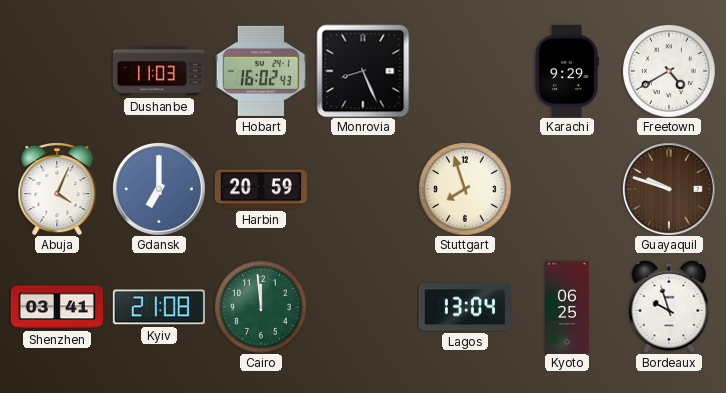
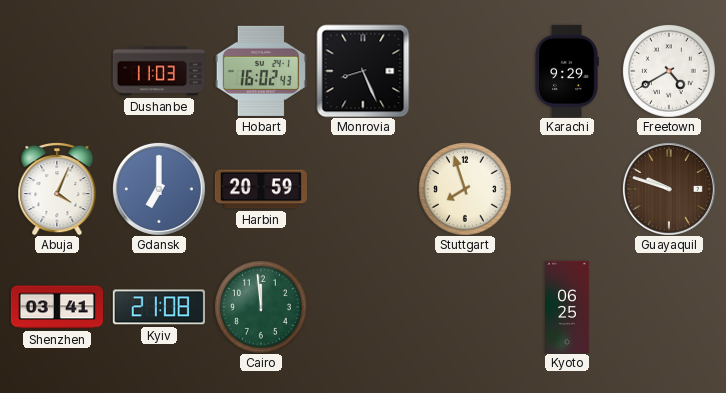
Lagos: 13:04 -> none
Bordeaux: 9:57 -> none
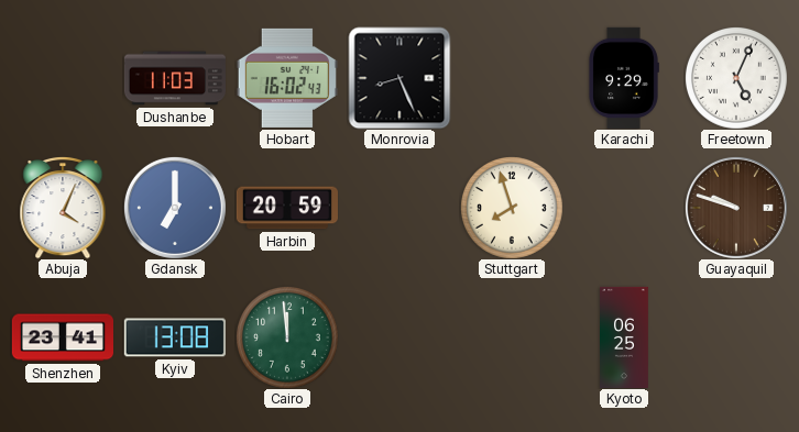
Freetown: 4:40 -> 5:04
Shenzhen: 03:41 -> 23:41
Kyiv: 21:08 -> 13:08
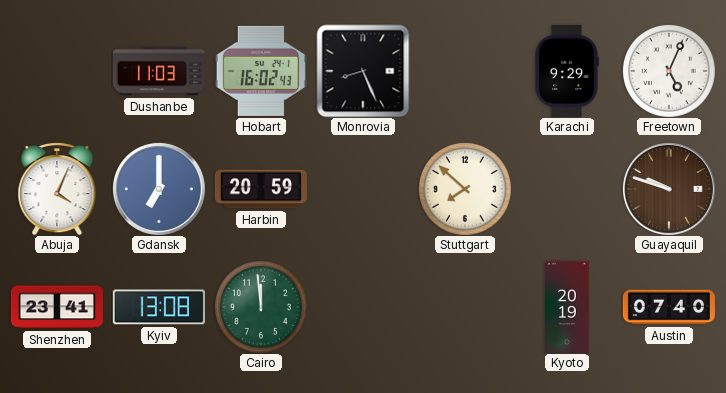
Stuttgart: 7:57 -> 7:52
Kyoto: 06:25 -> 20:19
Austin: none -> 07:40
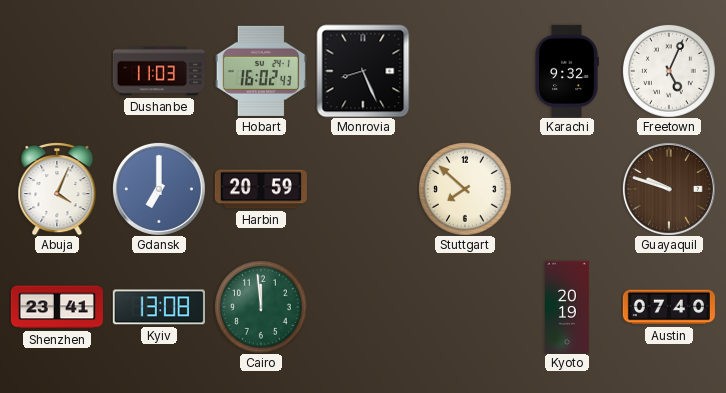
Karachi: 9:29 -> 9:32
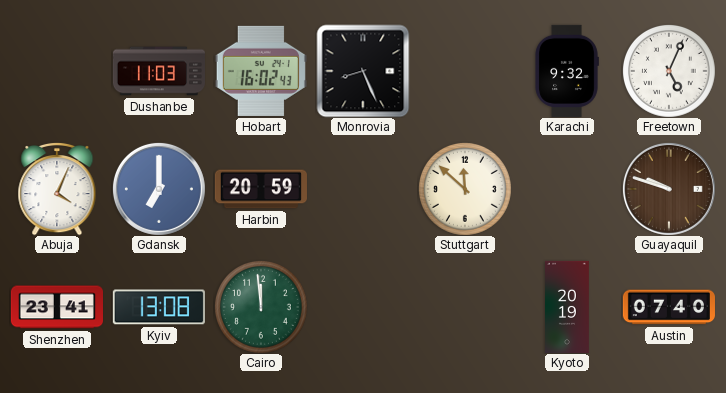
Stuttgart: 7:52 -> 11:52
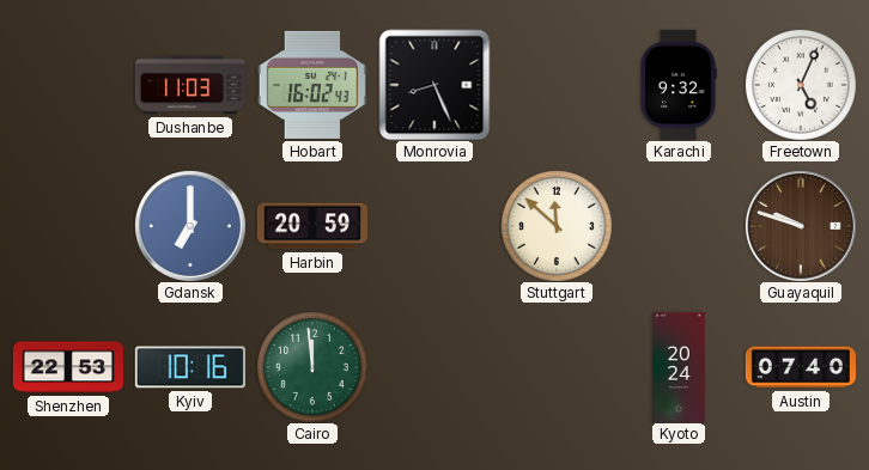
Abuja: 4:04 -> none
Shenzhen: 23:41 -> 22:53
Kyiv: 13:08 -> 10:16
Kyoto: 20:19 -> 20:24
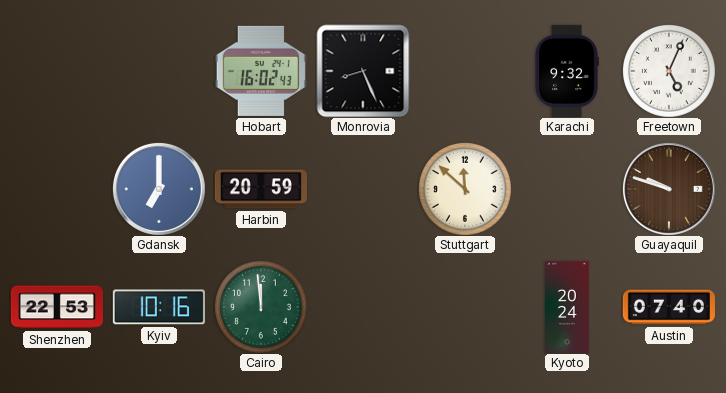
Dushanbe: 11:03 -> none
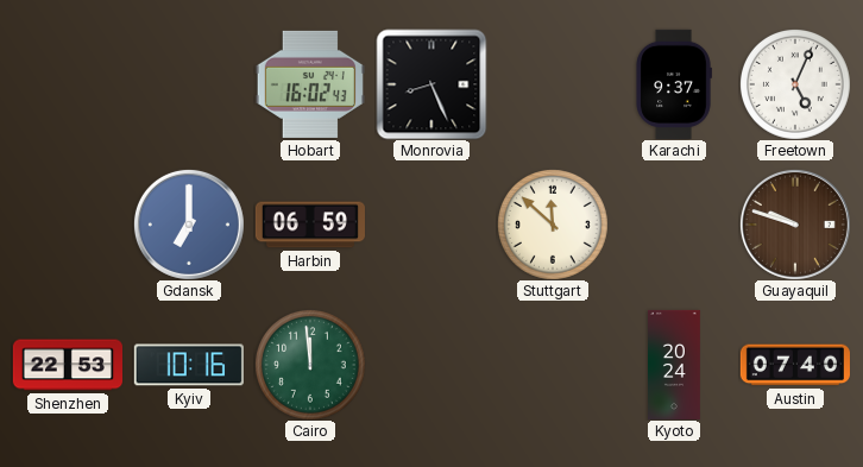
Karachi: 9:32 -> 9:37
Harbin: 20:59 -> 06:59
